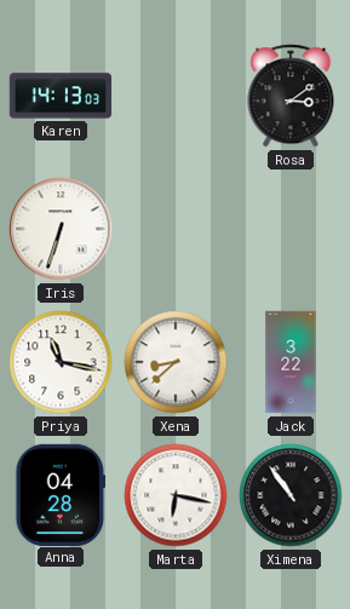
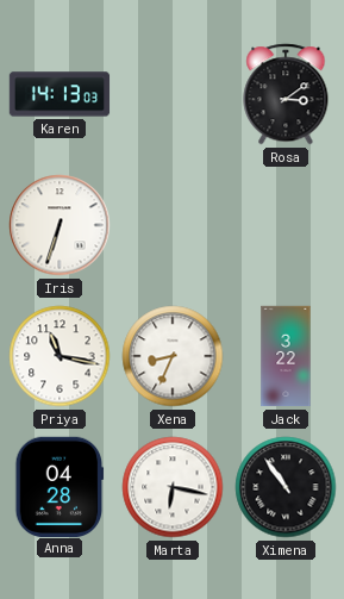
Xena: 8:38 -> 8:34
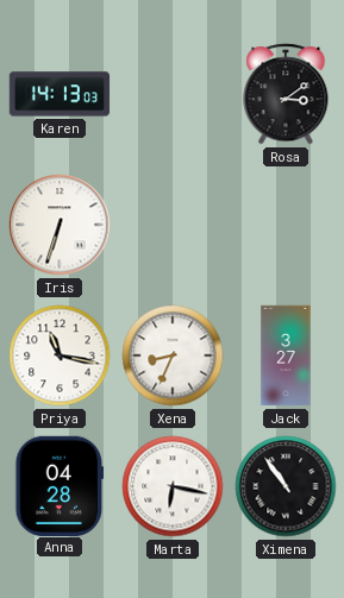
Jack: 3:22 -> 3:27
